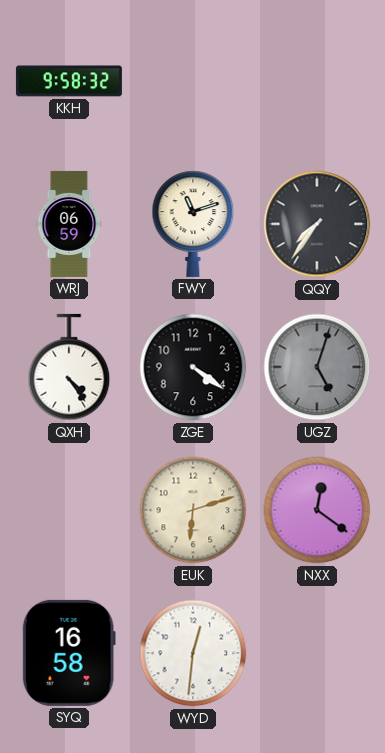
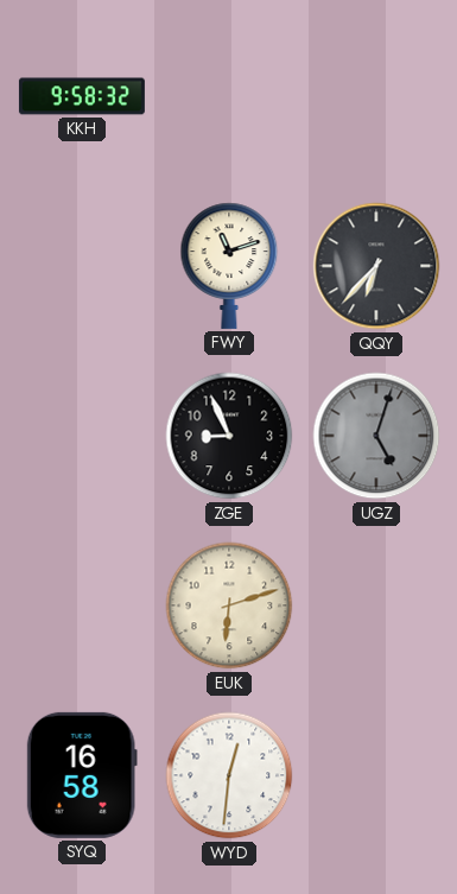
WRJ: 06:59 -> none
QQY: 7:36 -> 6:37
QXH: 4:24 -> none
ZGE: 4:21 -> 8:56
NXX: 12:21 -> none
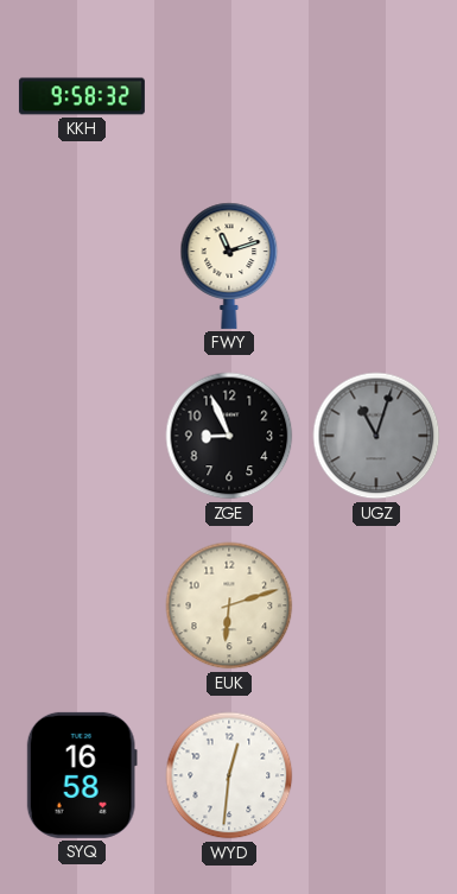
QQY: 6:37 -> none
UGZ: 5:03 -> 11:03
